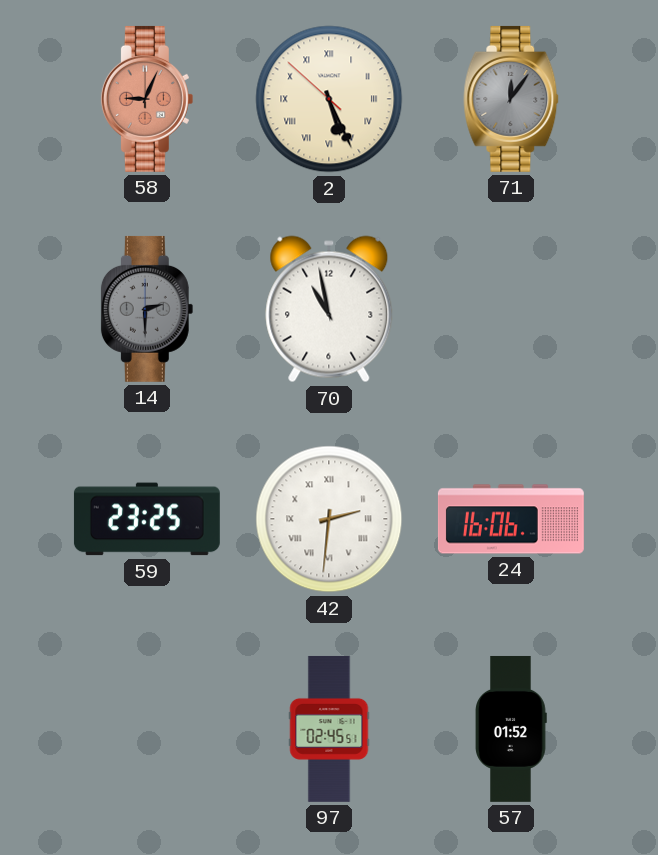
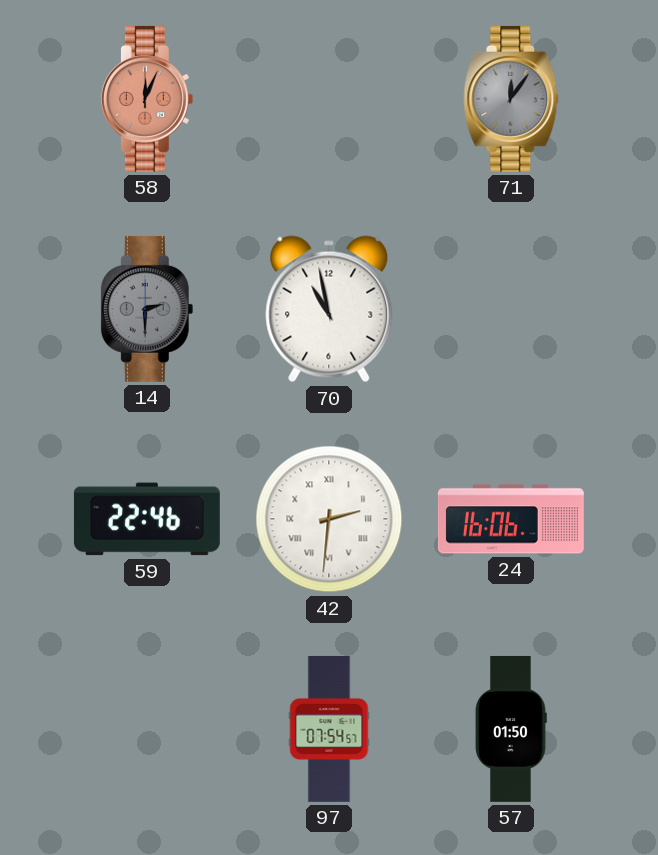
58: 9:04 -> 12:04
2: 5:25 -> none
59: 23:25 -> 22:46
97: 02:45 -> 07:54
57: 01:52 -> 01:50
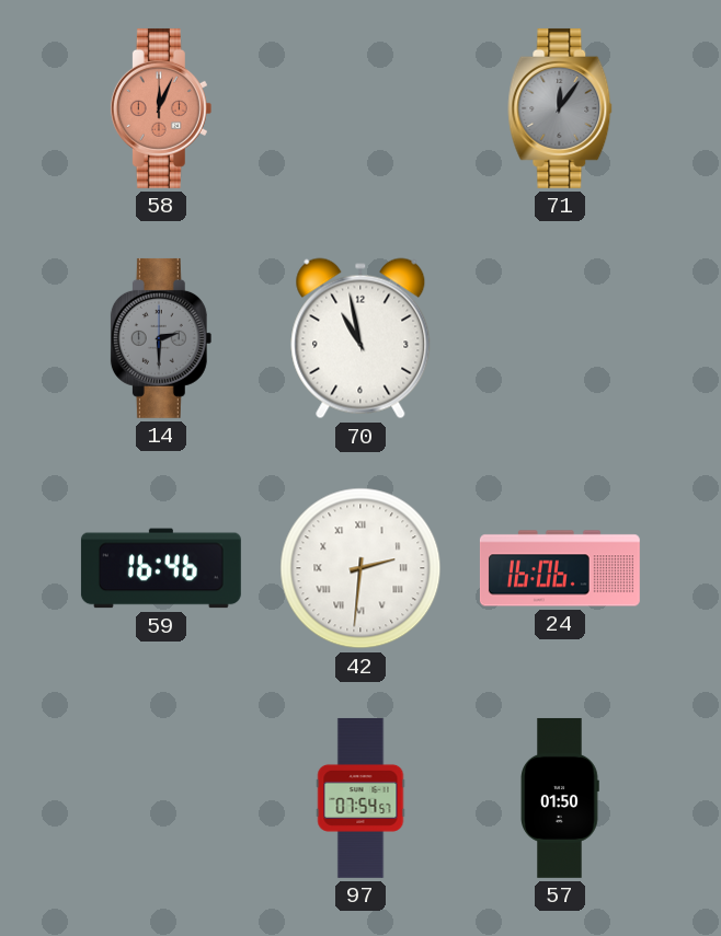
59: 22:46 -> 16:46
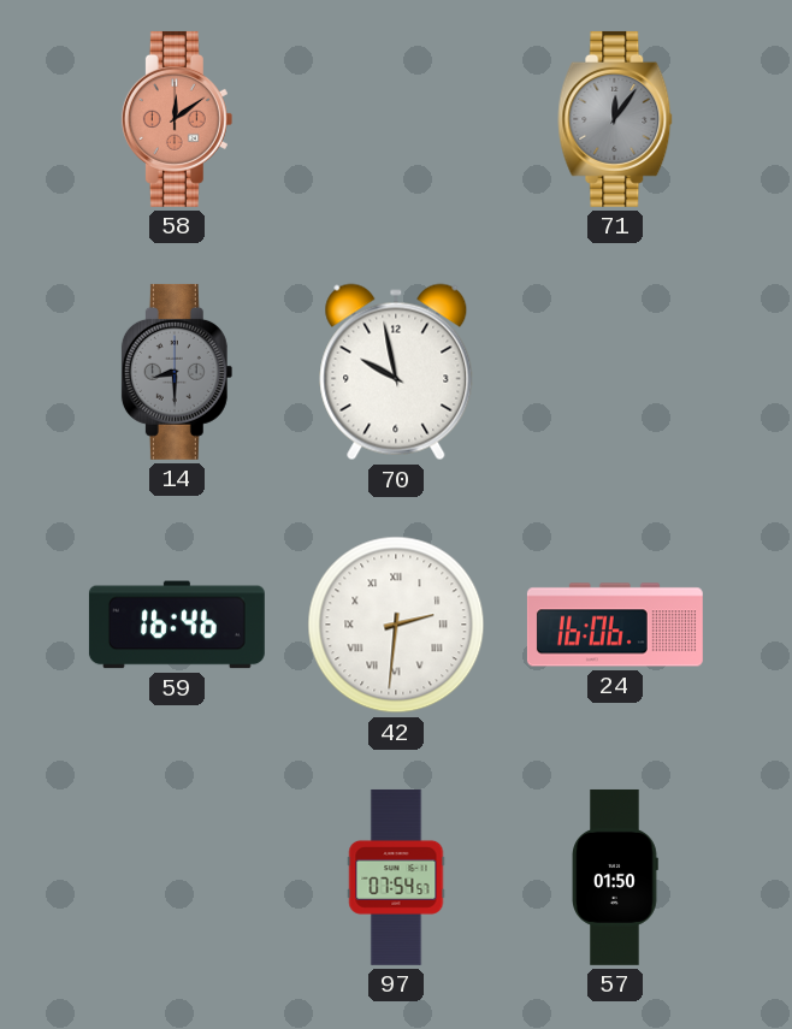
58: 12:04 -> 12:09
14: 2:30 -> 8:30
70: 10:58 -> 9:58
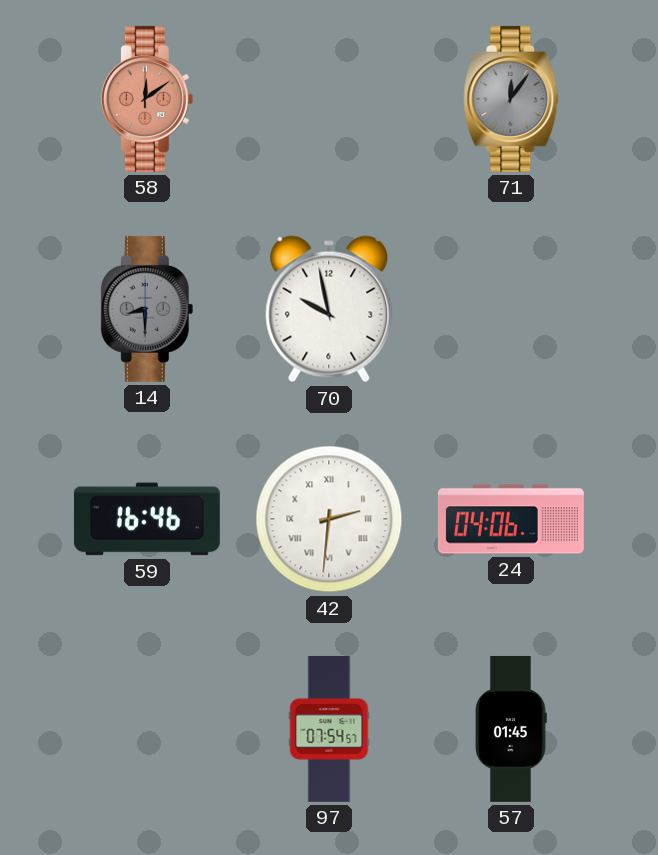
24: 16:06 -> 04:06
57: 01:50 -> 01:45
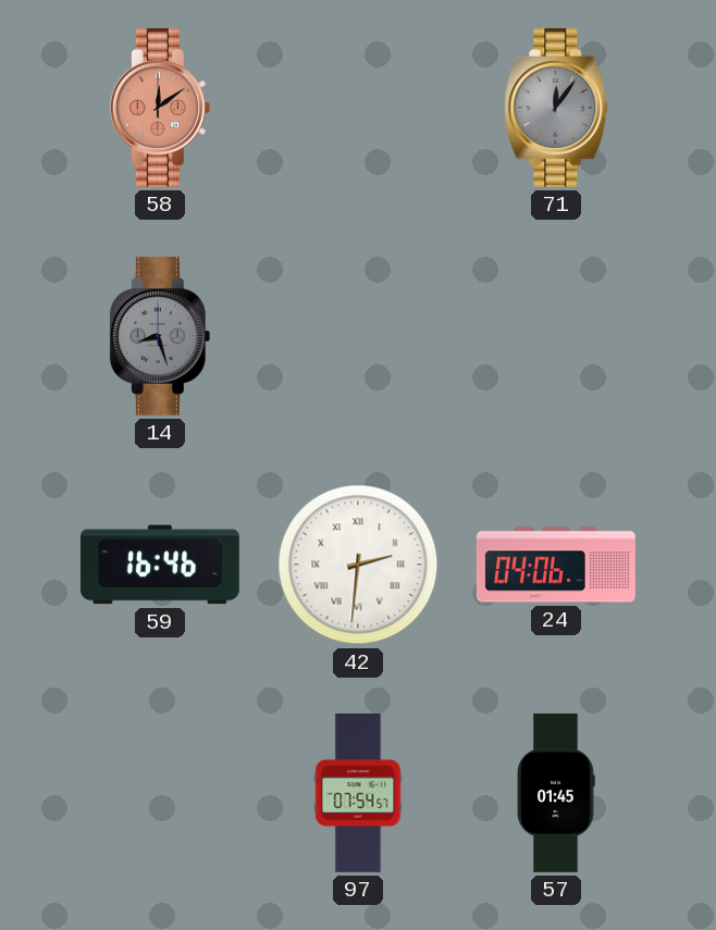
14: 8:30 -> 8:27
70: 9:58 -> none
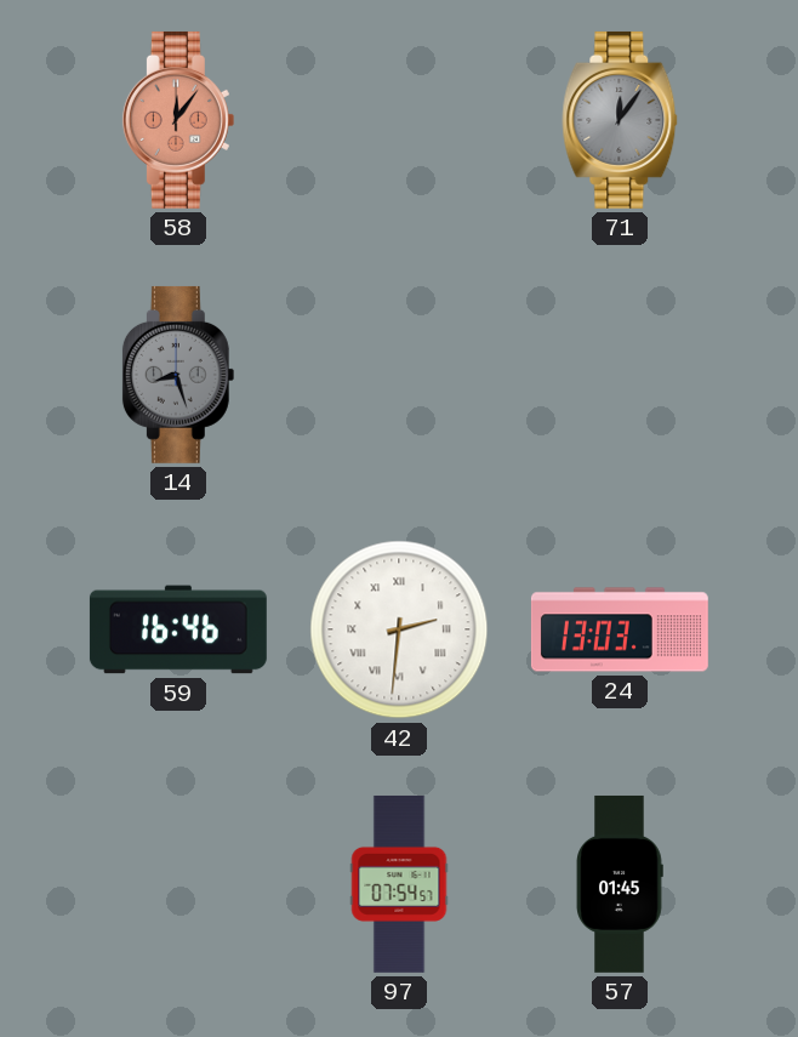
58: 12:09 -> 12:06
24: 04:06 -> 13:03
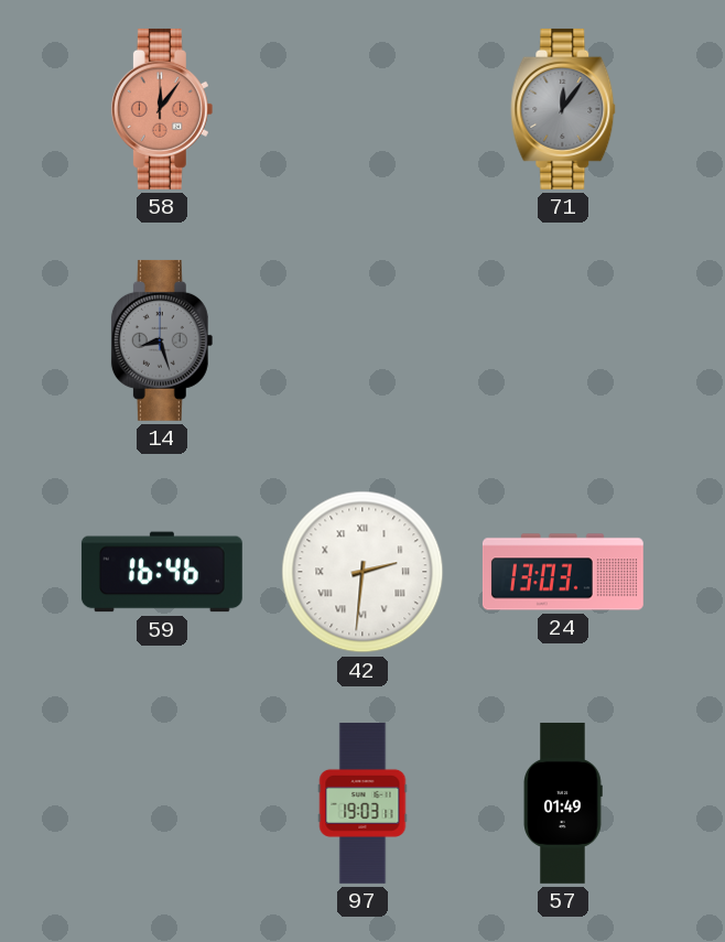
97: 07:54 -> 19:03
57: 01:45 -> 01:49
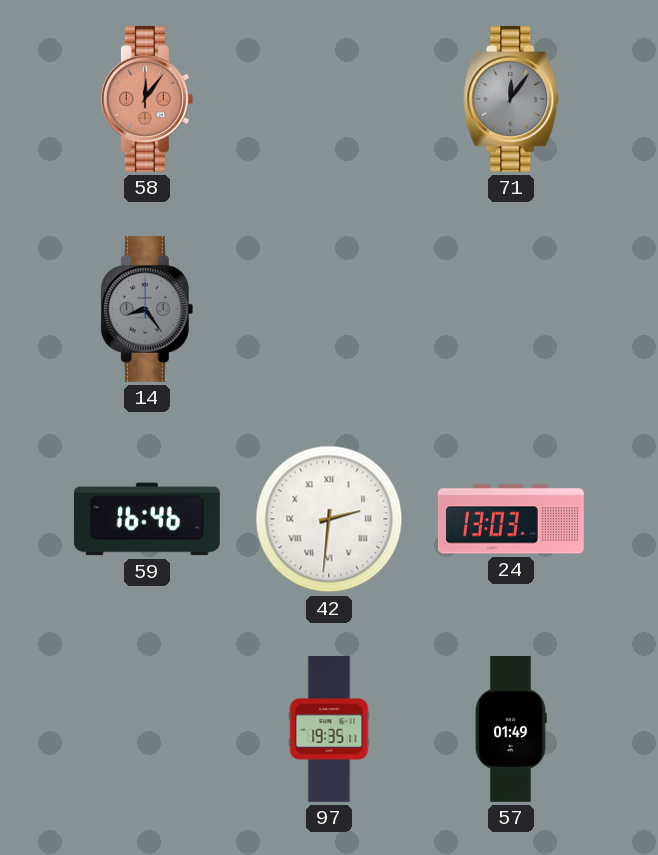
14: 8:27 -> 8:24
97: 19:03 -> 19:35
